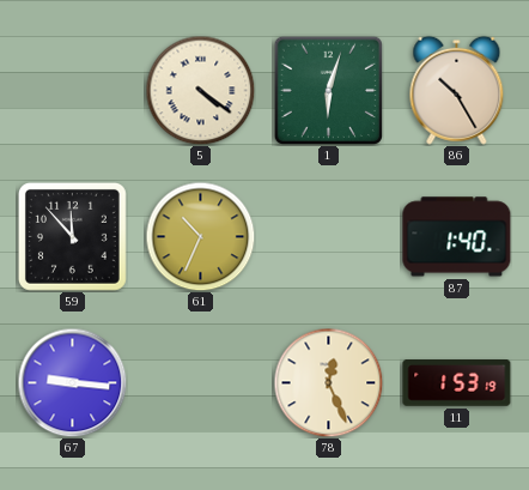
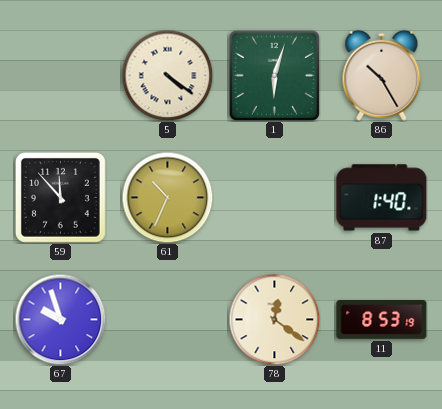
67: 9:16 -> 9:57
78: 12:26 -> 12:21
11: 1:53 -> 8:53
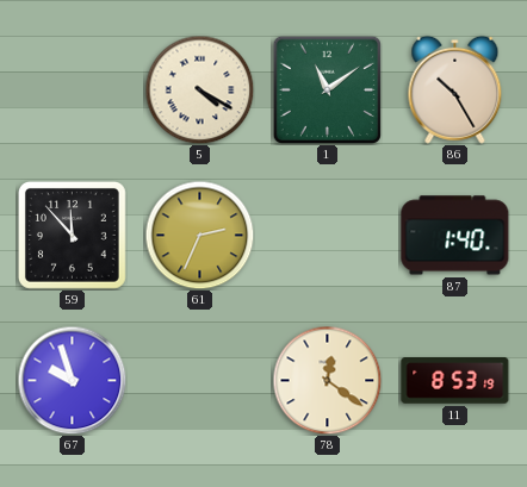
5: 4:21 -> 4:20
1: 6:03 -> 11:09
61: 10:34 -> 2:34
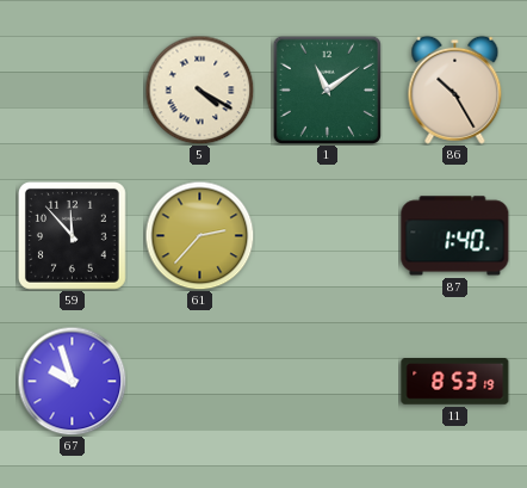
61: 2:34 -> 2:37
78: 12:21 -> none
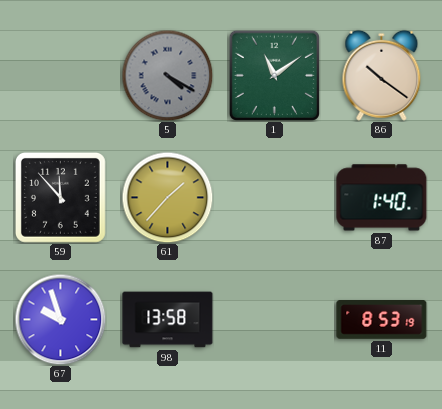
5 dial: cream -> grey
86: 10:25 -> 10:21
61: 2:37 -> 1:37
98: none -> 13:58
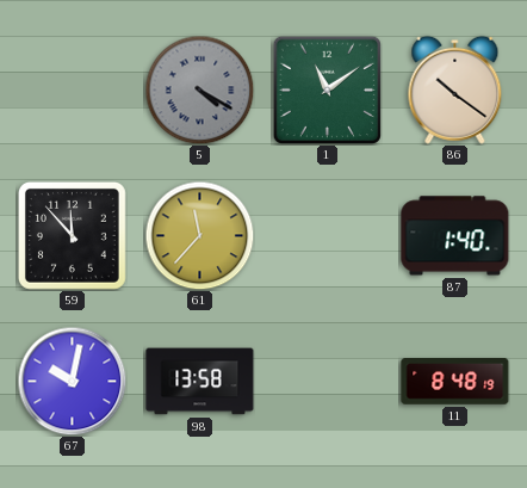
61: 1:37 -> 11:37
67: 9:57 -> 10:02
11: 8:53 -> 8:48
